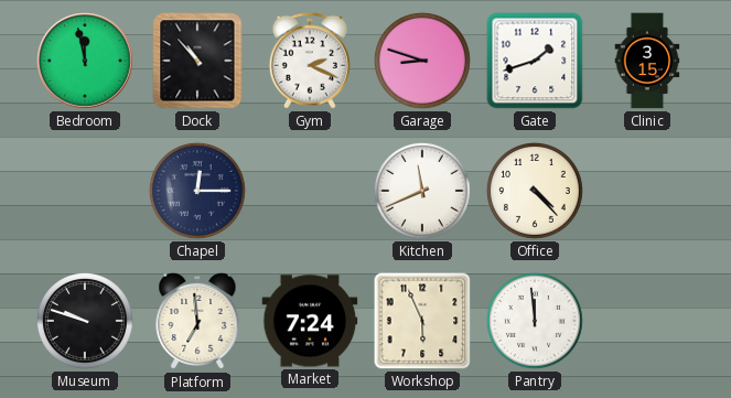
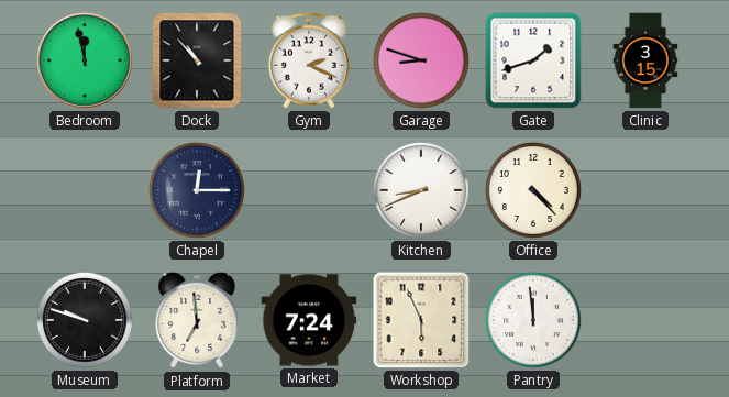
Kitchen: 11:41 -> 8:41
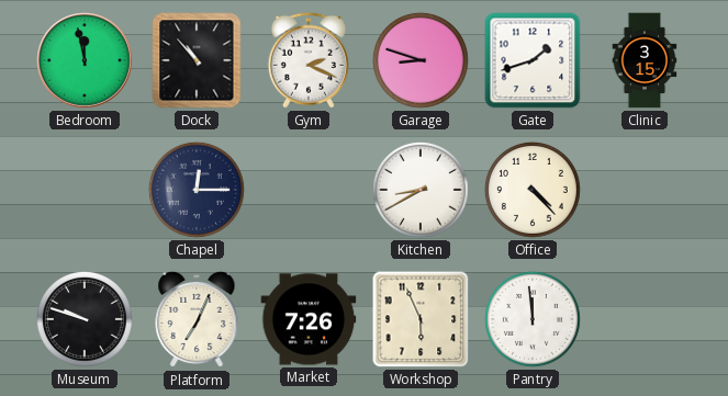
Kitchen: 8:41 -> 8:40
Platform: 6:59 -> 7:04
Market: 7:24 -> 7:26
